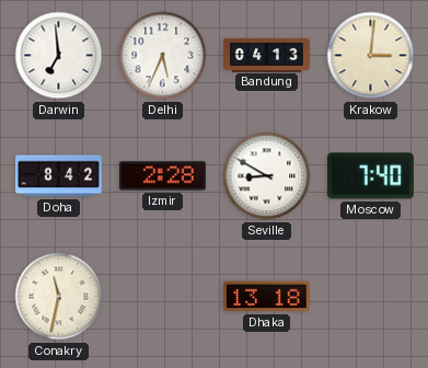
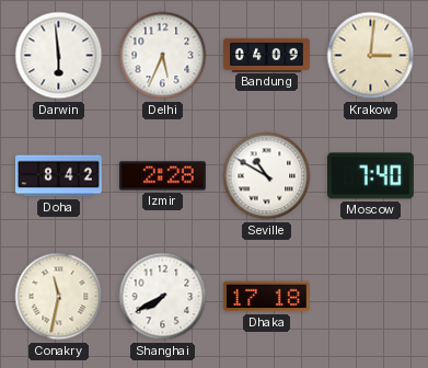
Darwin: 6:59 -> 5:59
Bandung: 04:13 -> 04:09
Seville: 8:50 -> 10:50
Shanghai: none -> 7:40
Dhaka: 13:18 -> 17:18
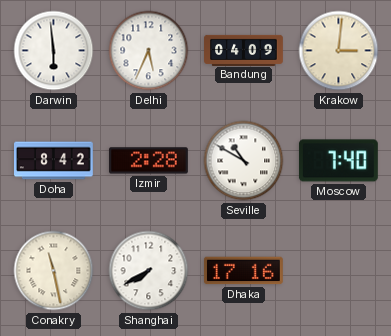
Conakry: 11:32 -> 11:28
Dhaka: 17:18 -> 17:16
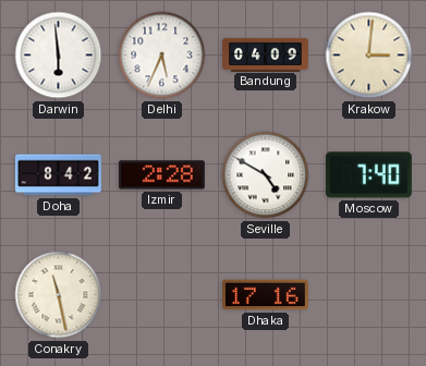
Seville: 10:50 -> 4:50
Shanghai: 7:40 -> none
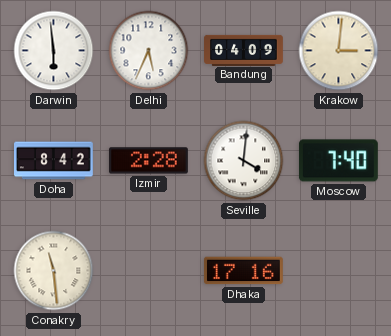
Seville: 4:50 -> 4:01
Conakry: 11:28 -> 11:29
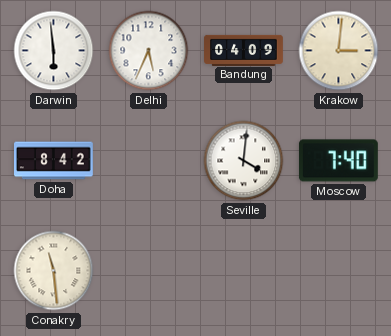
Izmir: 2:28 -> none
Dhaka: 17:16 -> none
